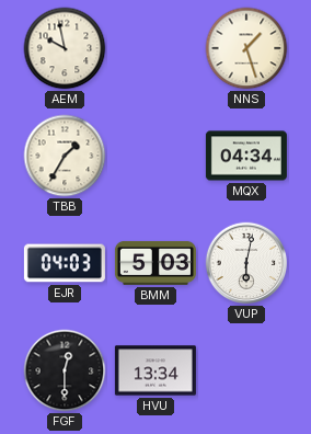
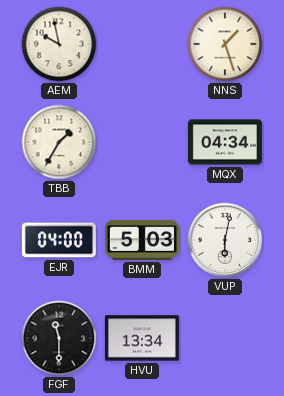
EJR: 04:03 -> 04:00
FGF: 12:30 -> 11:30
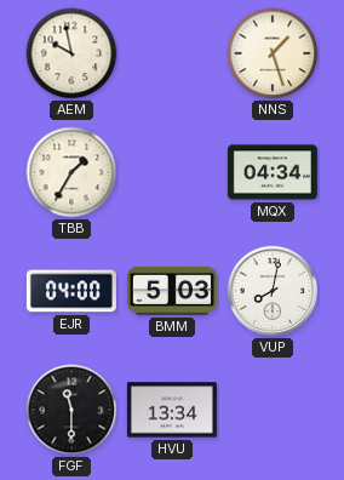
VUP: 6:02 -> 8:02
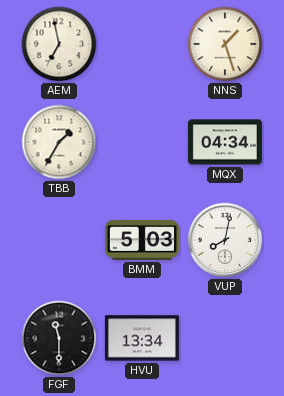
AEM: 9:58 -> 6:58
EJR: 04:00 -> none
